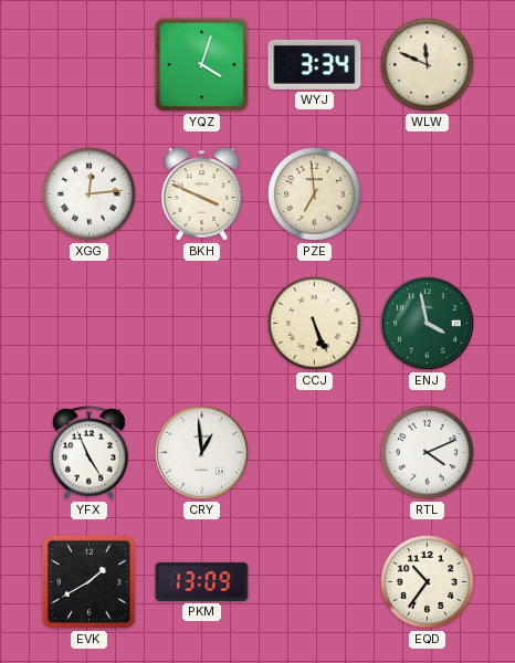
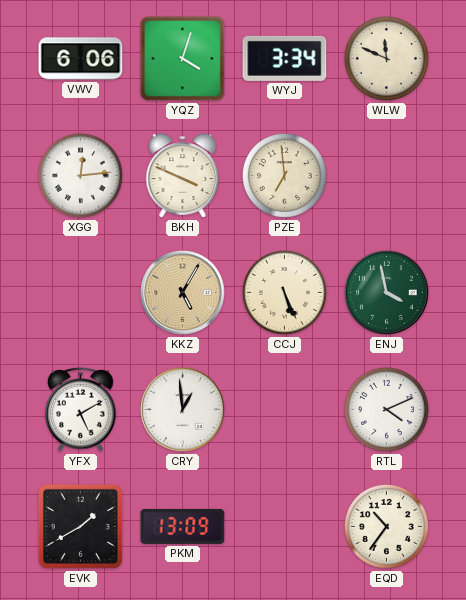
VWV: none -> 6:06
KKZ: none -> 5:05
YFX: 4:56 -> 5:10
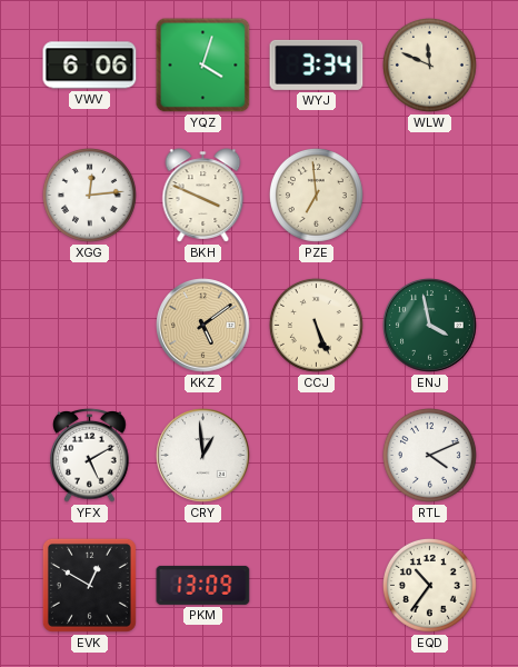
KKZ: 5:05 -> 5:09
EVK: 1:40 -> 12:50
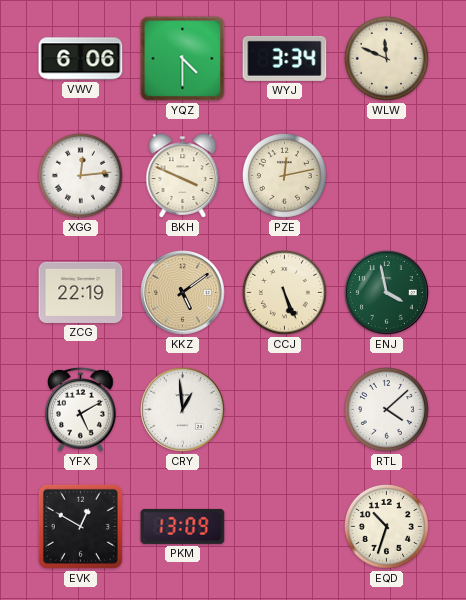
YQZ: 4:03 -> 4:30
PZE: 6:59 -> 12:13
ZCG: none -> 22:19
RTL: 4:11 -> 4:08
EQD: 10:36 -> 10:33
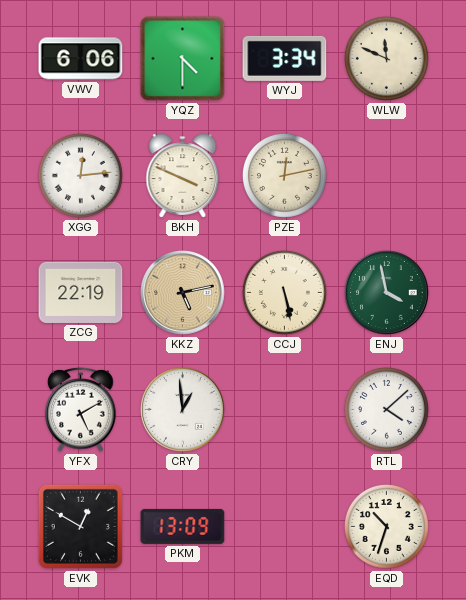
KKZ: 5:09 -> 5:13
CCJ: 5:26 -> 5:28
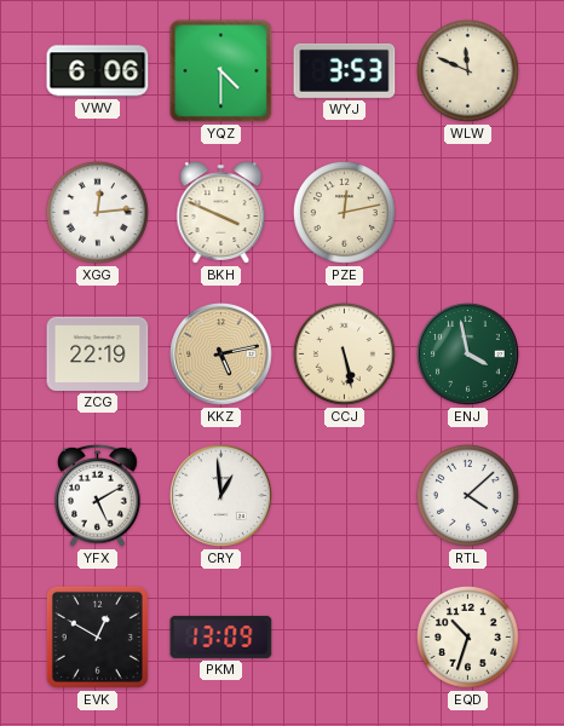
WYJ: 3:34 -> 3:53
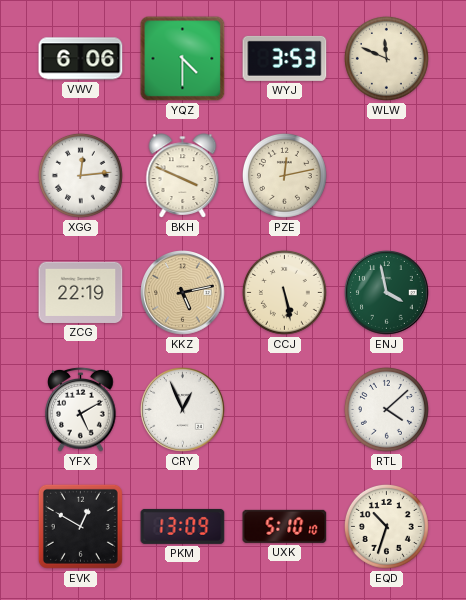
CRY: 12:59 -> 12:56
UXK: none -> 5:10
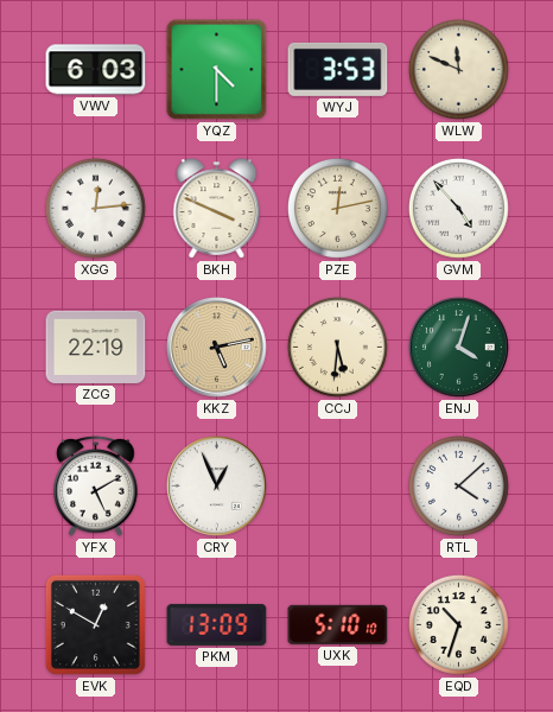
VWV: 6:06 -> 6:03
GVM: none -> 4:53
CCJ: 5:28 -> 5:31
ENJ: 3:58 -> 4:03
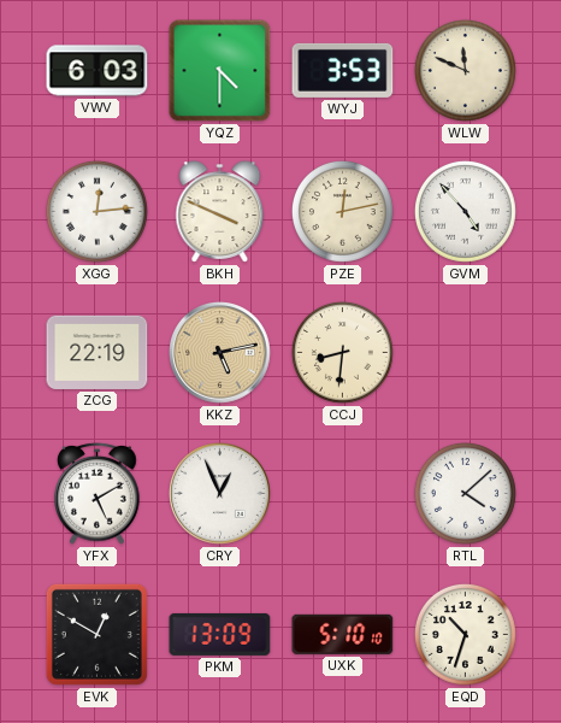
CCJ: 5:31 -> 8:31
ENJ: 4:03 -> none
